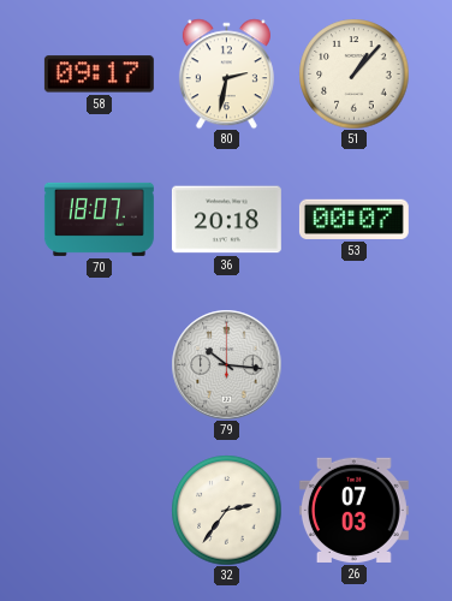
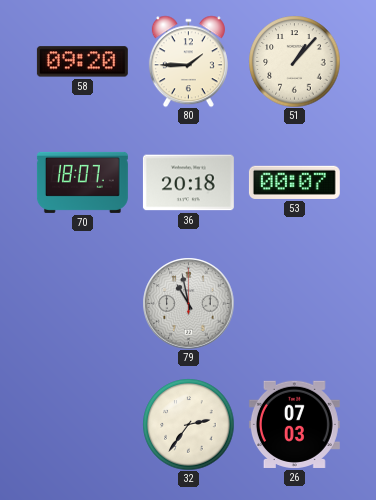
58: 09:17 -> 09:20
80: 2:32 -> 1:45
79: 10:16 -> 10:58
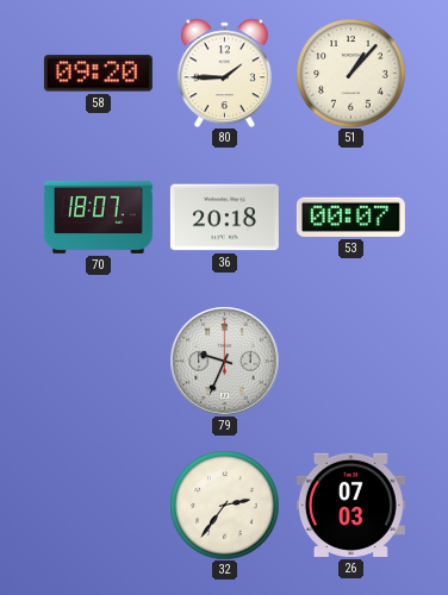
79: 10:58 -> 9:34
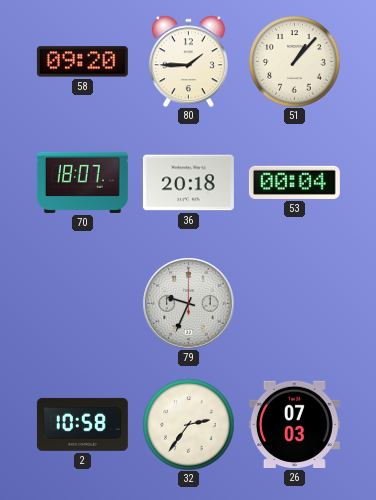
53: 00:07 -> 00:04
2: none -> 10:58
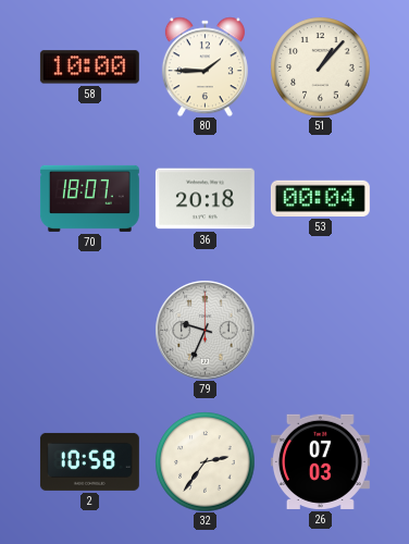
58: 09:20 -> 10:00
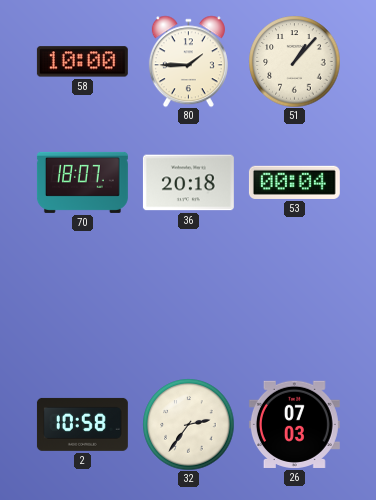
79: 9:34 -> none
